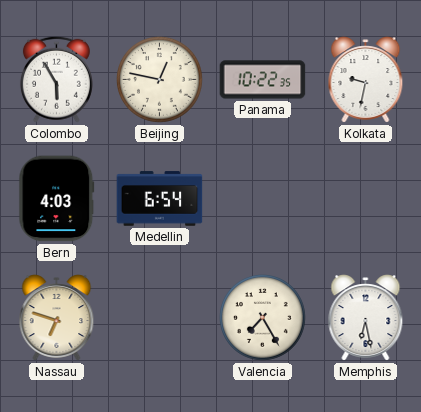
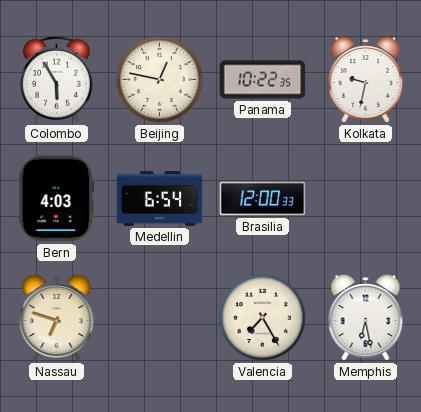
Brasilia: none -> 12:00
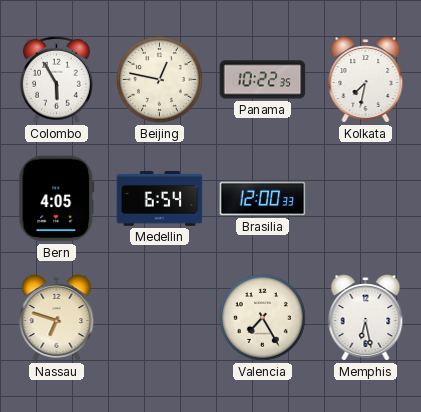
Kolkata: 9:32 -> 7:32
Bern: 4:03 -> 4:05
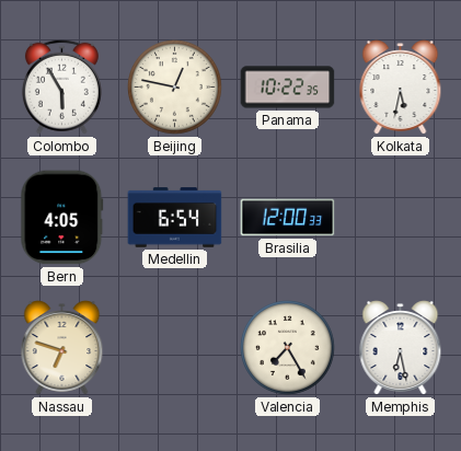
Kolkata: 7:32 -> 5:32
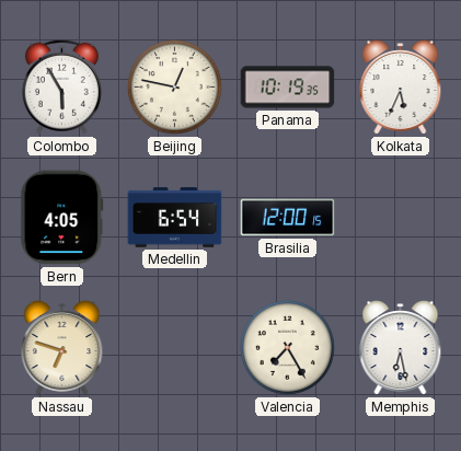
Panama: 10:22 -> 10:19
Kolkata: 5:32 -> 5:34
Brasilia: 12:00:33 -> 12:00:15
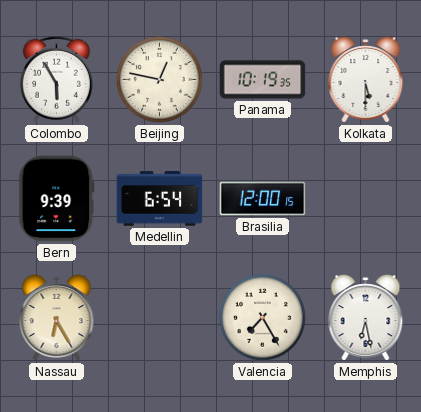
Kolkata: 5:34 -> 5:30
Bern: 4:05 -> 9:39
Nassau: 6:48 -> 6:25
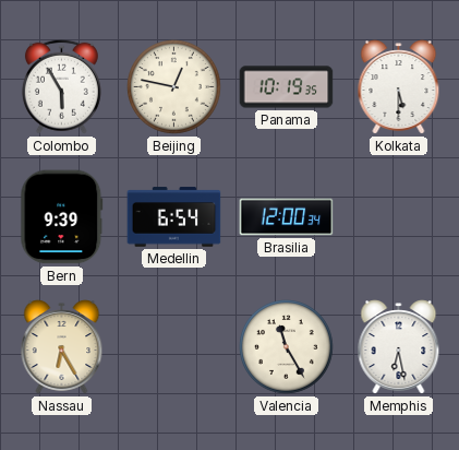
Brasilia: 12:00:15 -> 12:00:34
Valencia: 7:25 -> 11:25
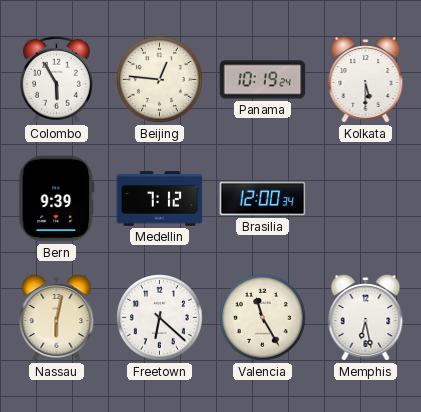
Beijing: 12:47 -> 12:46
Panama: 10:19:35 -> 10:19:24
Medellin: 6:54 -> 7:12
Nassau: 6:25 -> 6:02
Freetown: none -> 6:22
